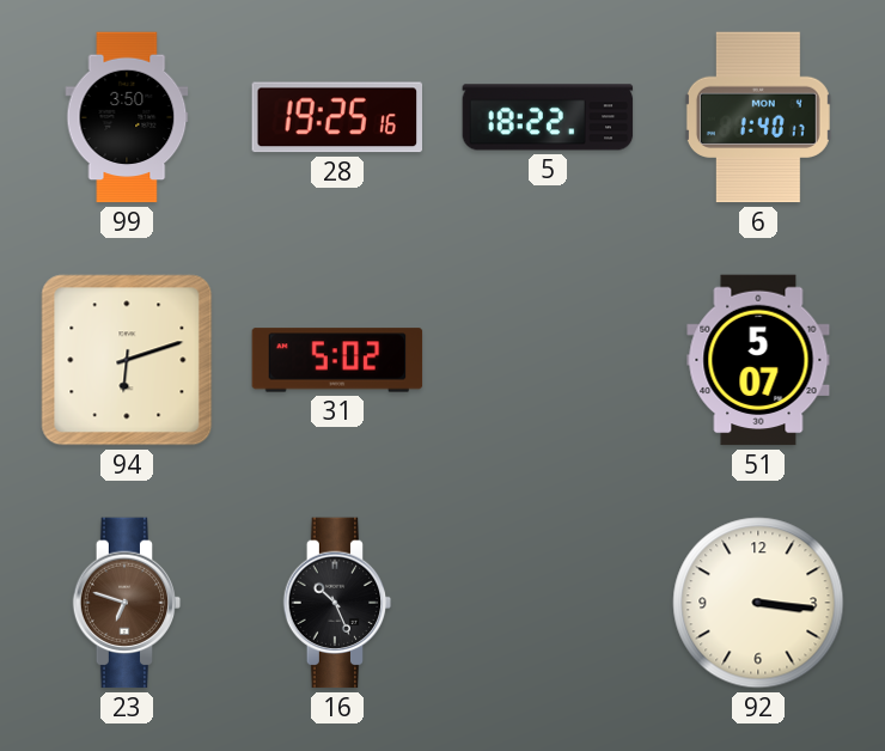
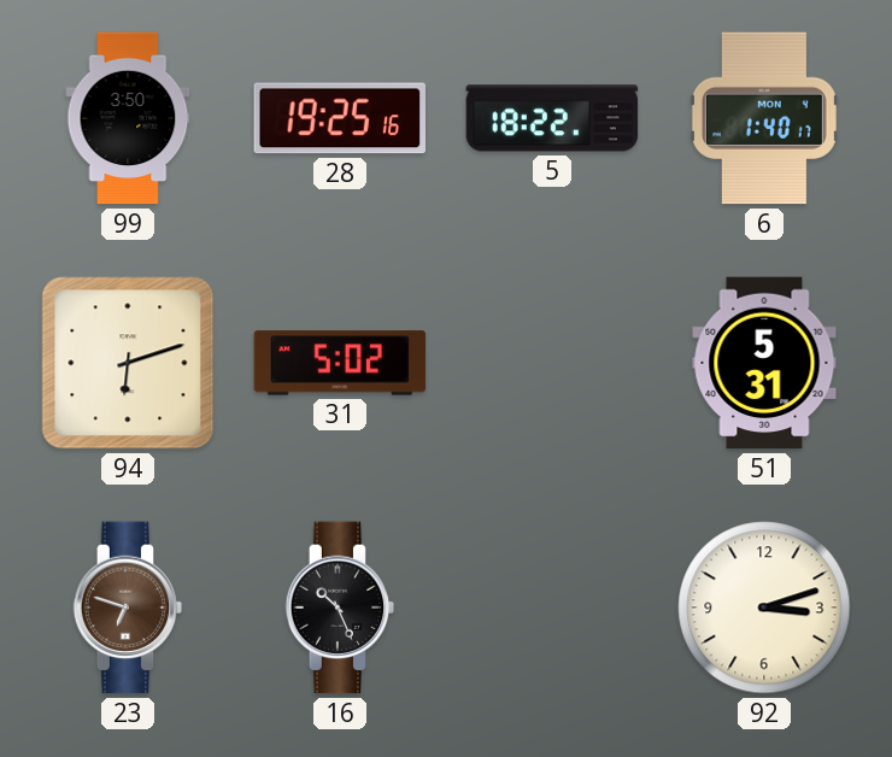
51: 5:07 -> 5:31
92: 3:16 -> 3:12
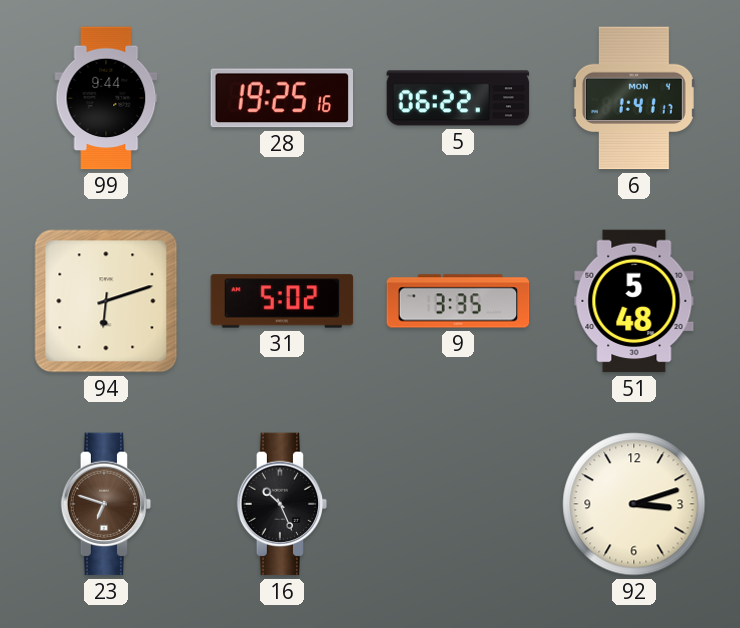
99: 3:50 -> 9:44
5: 18:22 -> 06:22
6: 1:40 -> 1:41
9: none -> 3:35
51: 5:31 -> 5:48
